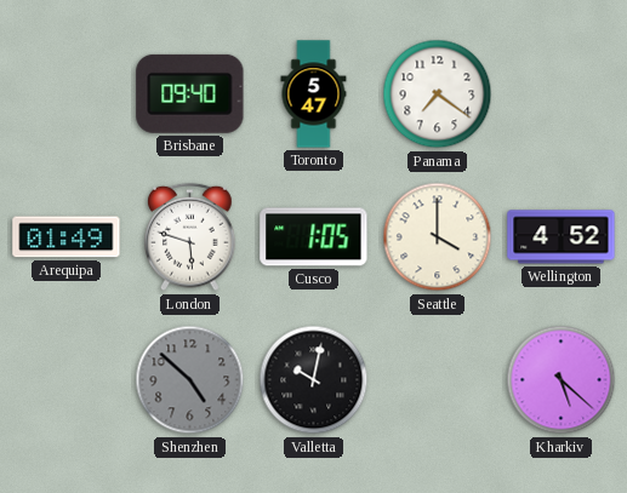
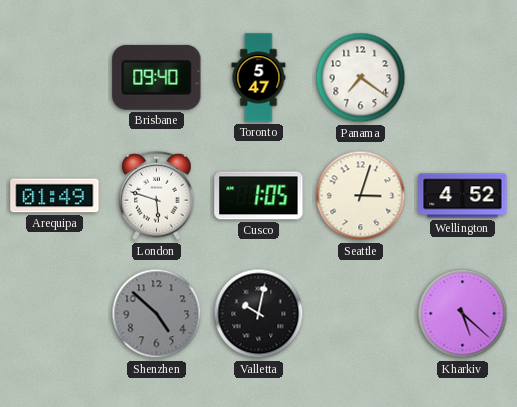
Seattle: 4:00 -> 3:03
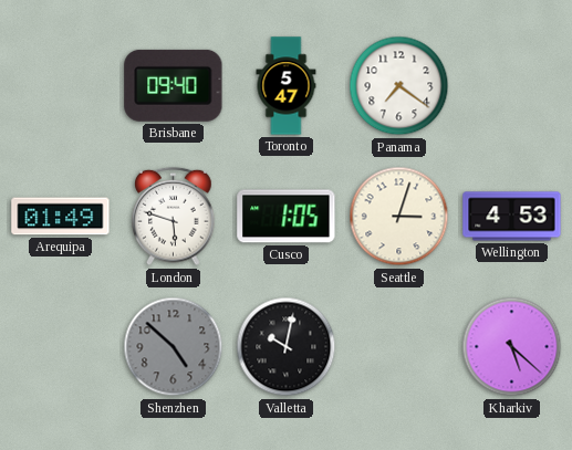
Wellington: 4:52 -> 4:53
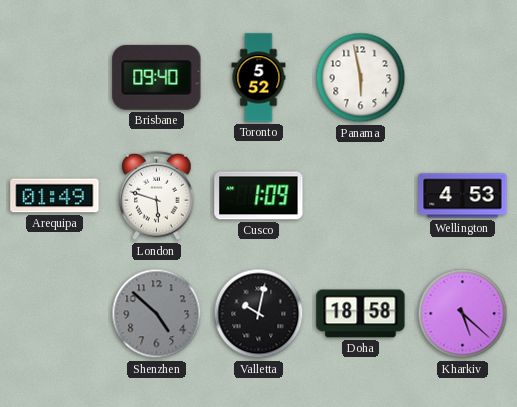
Toronto: 5:47 -> 5:52
Panama: 7:21 -> 5:58
Cusco: 1:05 -> 1:09
Seattle: 3:03 -> none
Doha: none -> 18:58
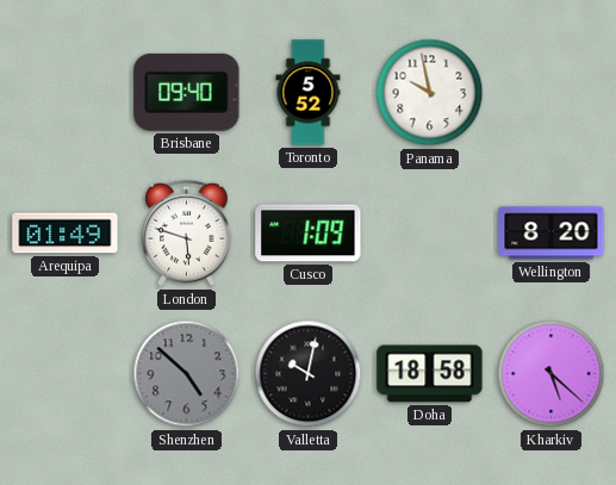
Panama: 5:58 -> 9:58
Wellington: 4:53 -> 8:20
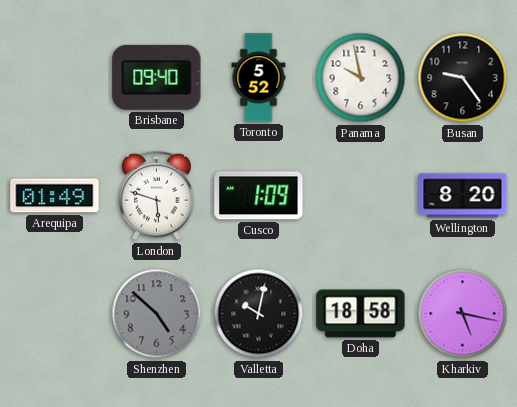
Busan: none -> 9:24
Kharkiv: 5:22 -> 5:17
